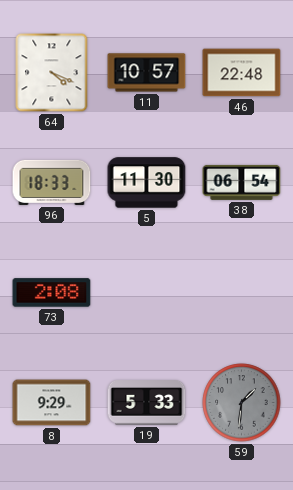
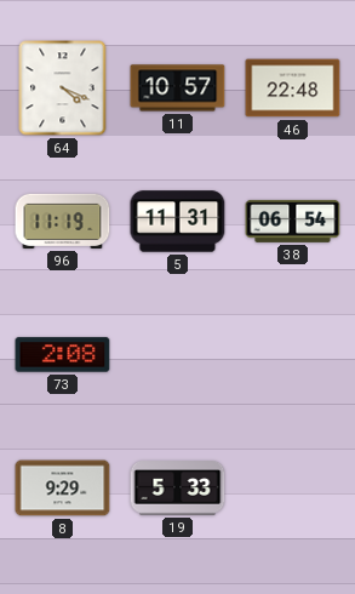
96: 18:33 -> 11:19
5: 11:30 -> 11:31
59: 1:31 -> none
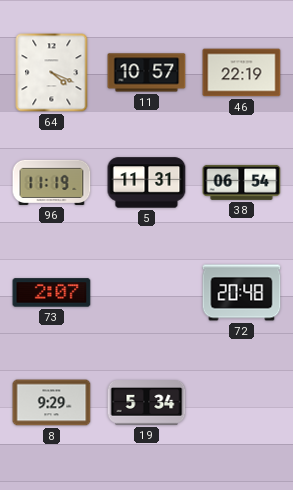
46: 22:48 -> 22:19
73: 2:08 -> 2:07
72: none -> 20:48
19: 5:33 -> 5:34
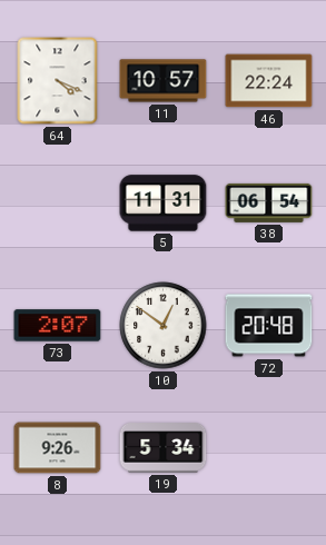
46: 22:19 -> 22:24
96: 11:19 -> none
10: none -> 12:51
8: 9:29 -> 9:26
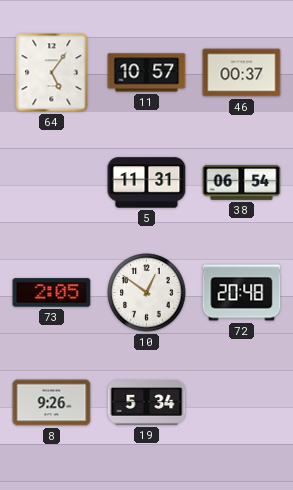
64: 4:19 -> 5:06
46: 22:24 -> 00:37
73: 2:07 -> 2:05
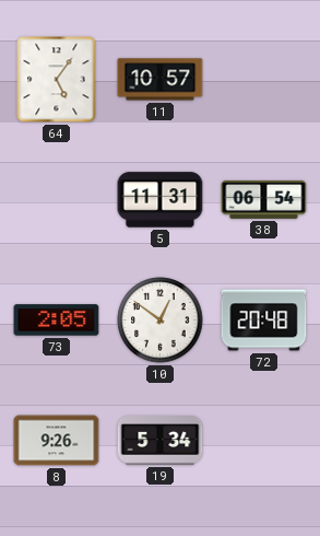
46: 00:37 -> none
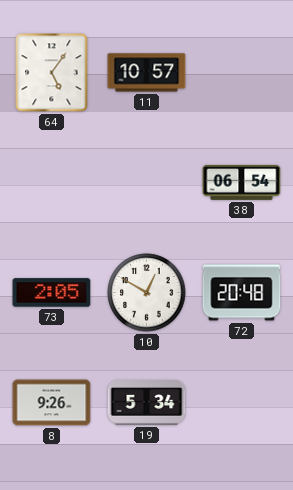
5: 11:31 -> none
10: 12:51 -> 12:50
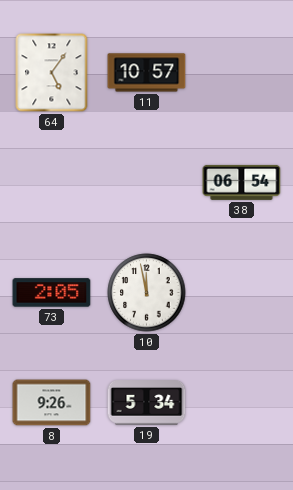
10: 12:50 -> 11:58
72: 20:48 -> none
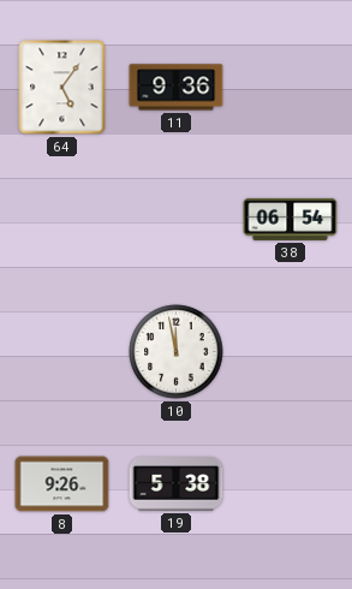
11: 10:57 -> 9:36
73: 2:05 -> none
19: 5:34 -> 5:38
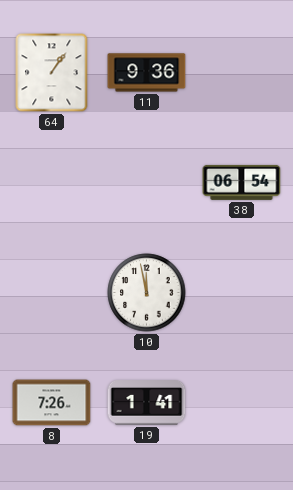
64: 5:06 -> 1:06
8: 9:26 -> 7:26
19: 5:38 -> 1:41
